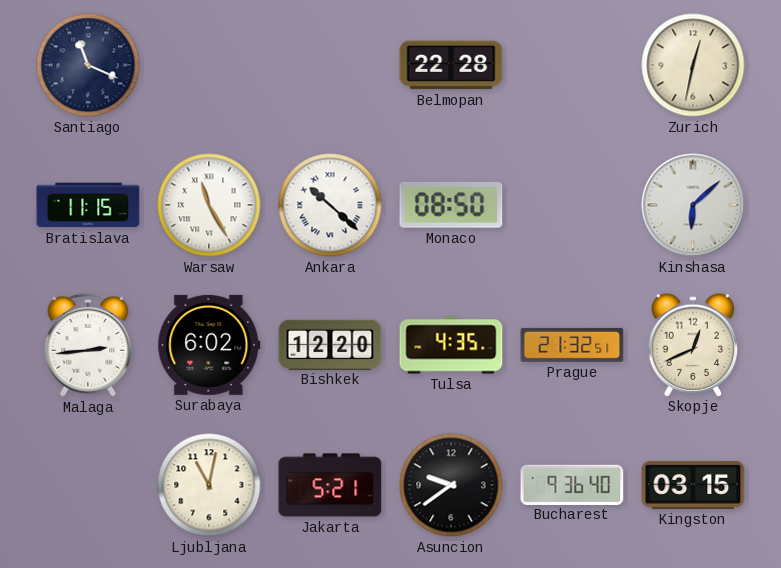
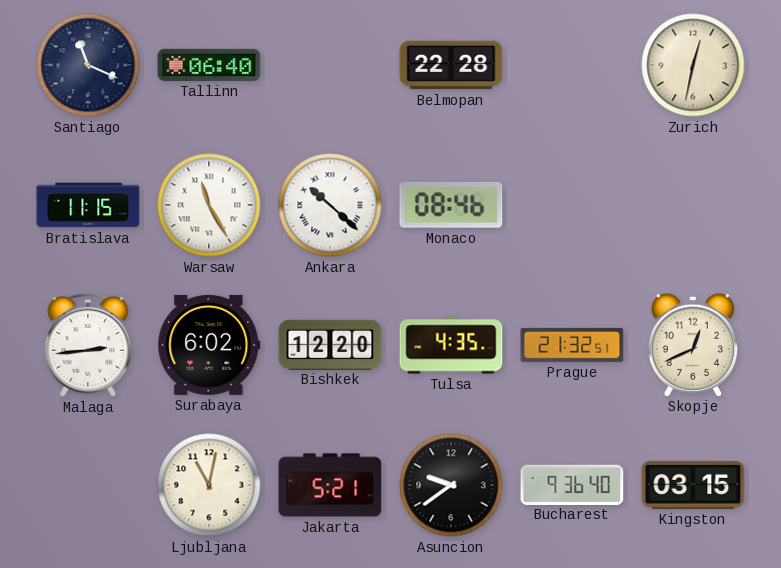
Tallinn: none -> 06:40
Monaco: 08:50 -> 08:46
Kinshasa: 6:08 -> none
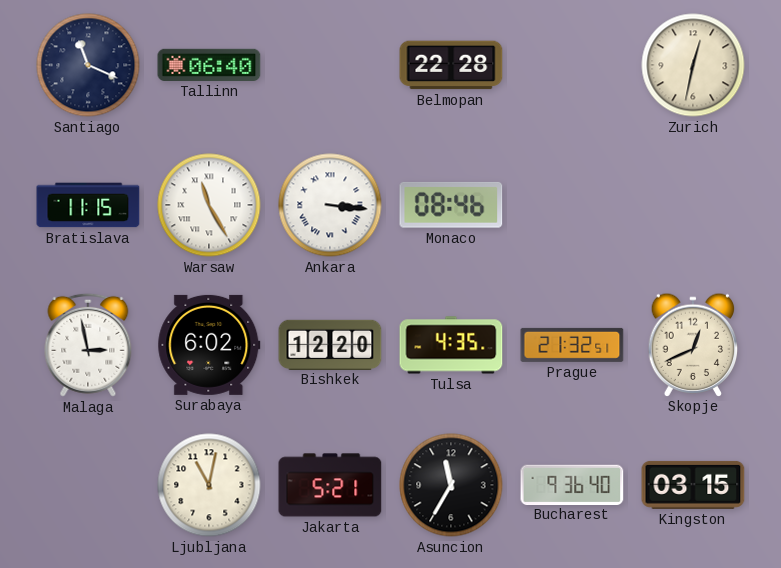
Ankara: 10:22 -> 3:16
Malaga: 2:44 -> 2:58
Asuncion: 9:39 -> 11:35
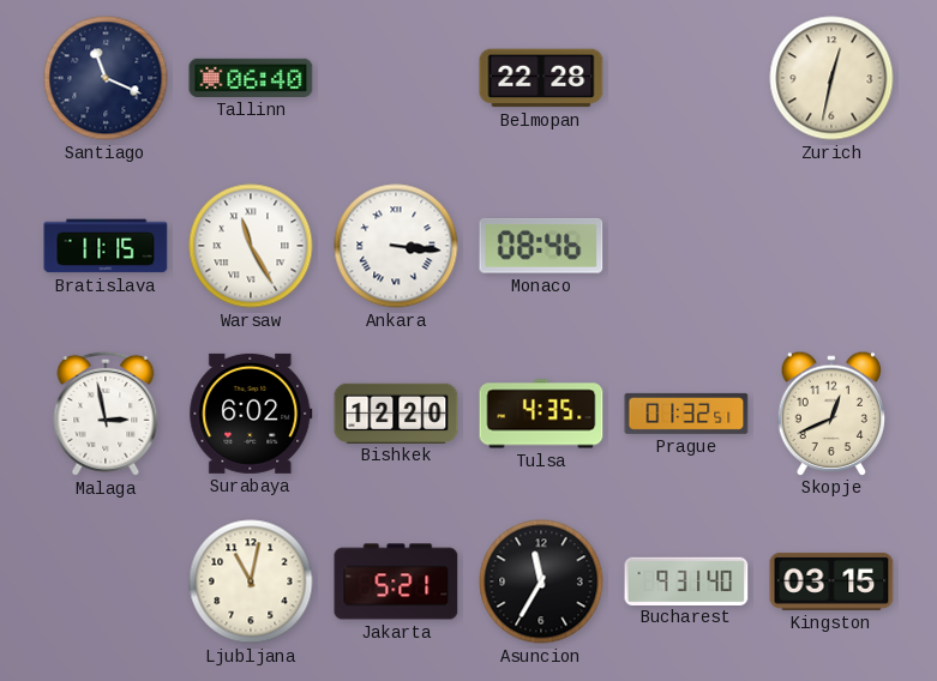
Prague: 21:32 -> 01:32
Bucharest: 9:36 -> 9:31
